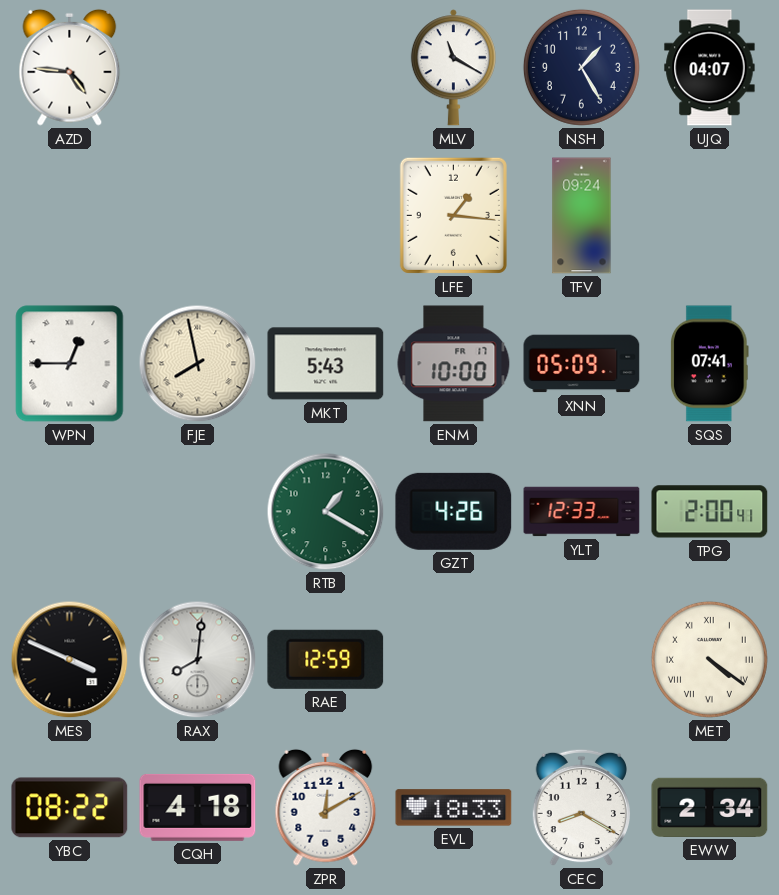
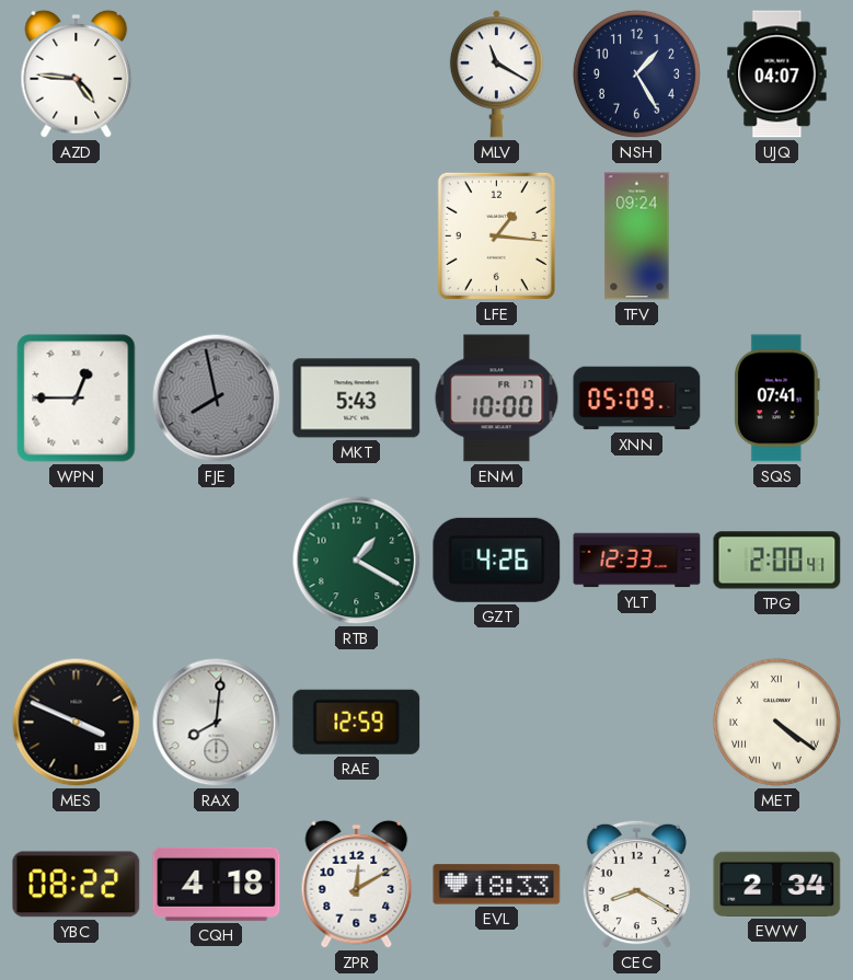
FJE dial: cream -> grey
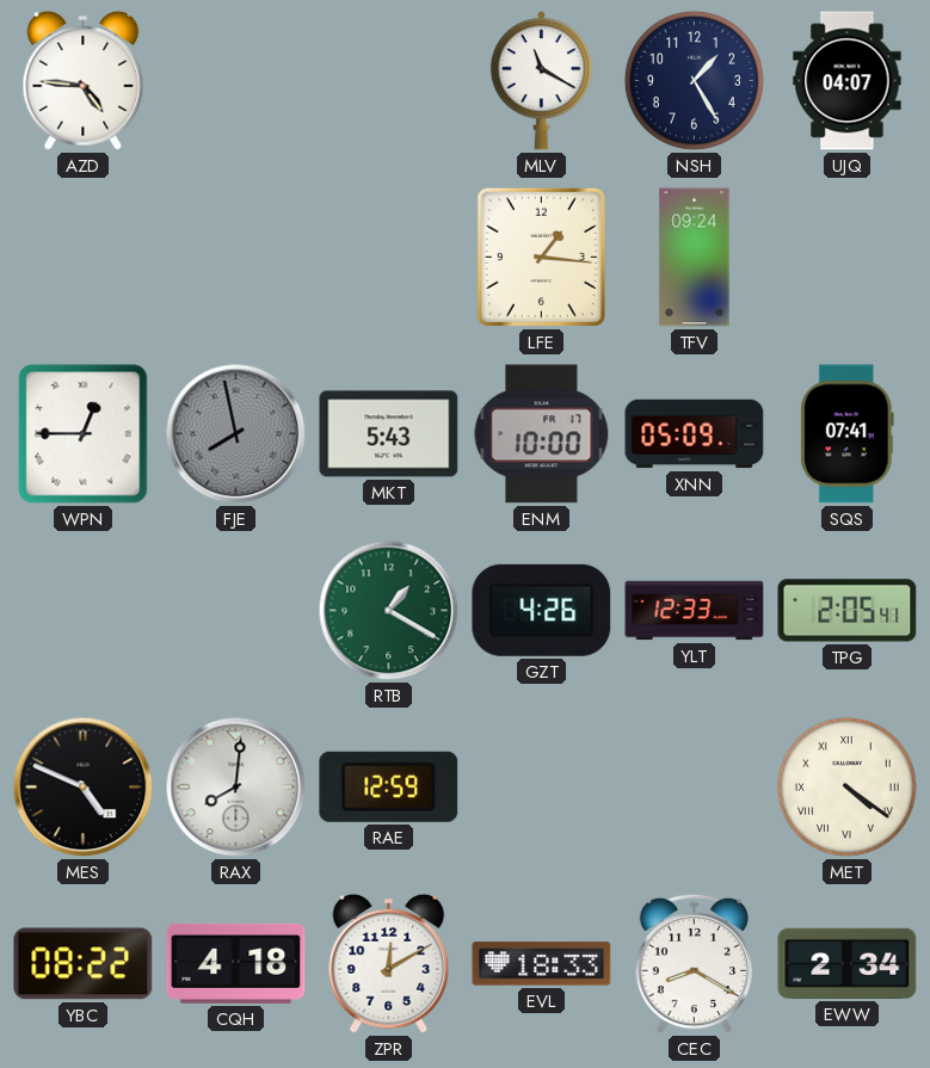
TPG: 2:00 -> 2:05
MES: 3:49 -> 4:49
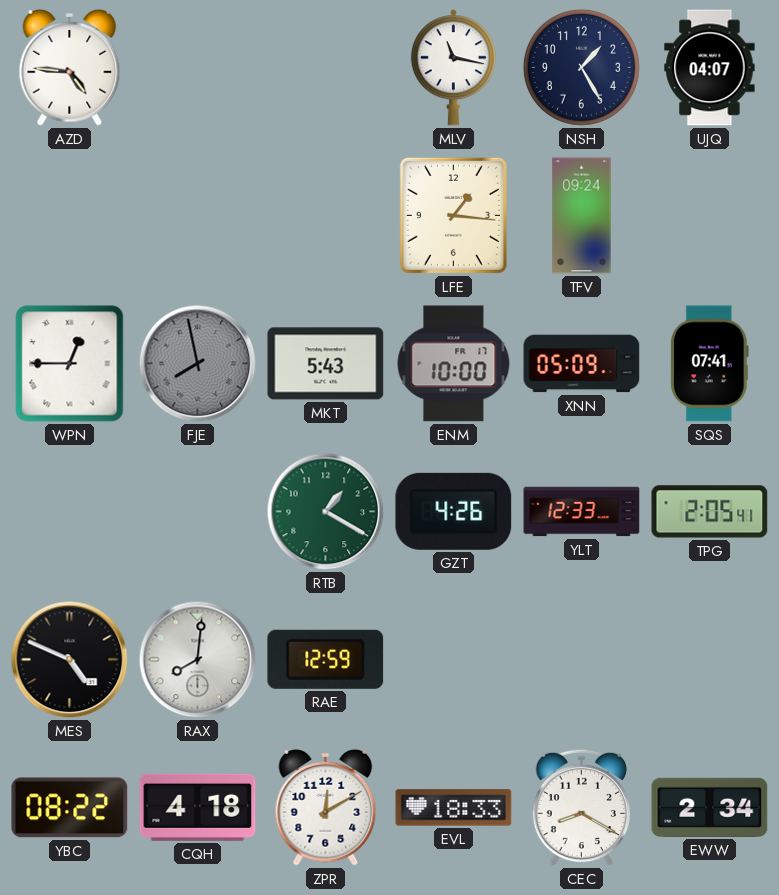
MLV: 11:20 -> 11:17
MET: 4:21 -> none
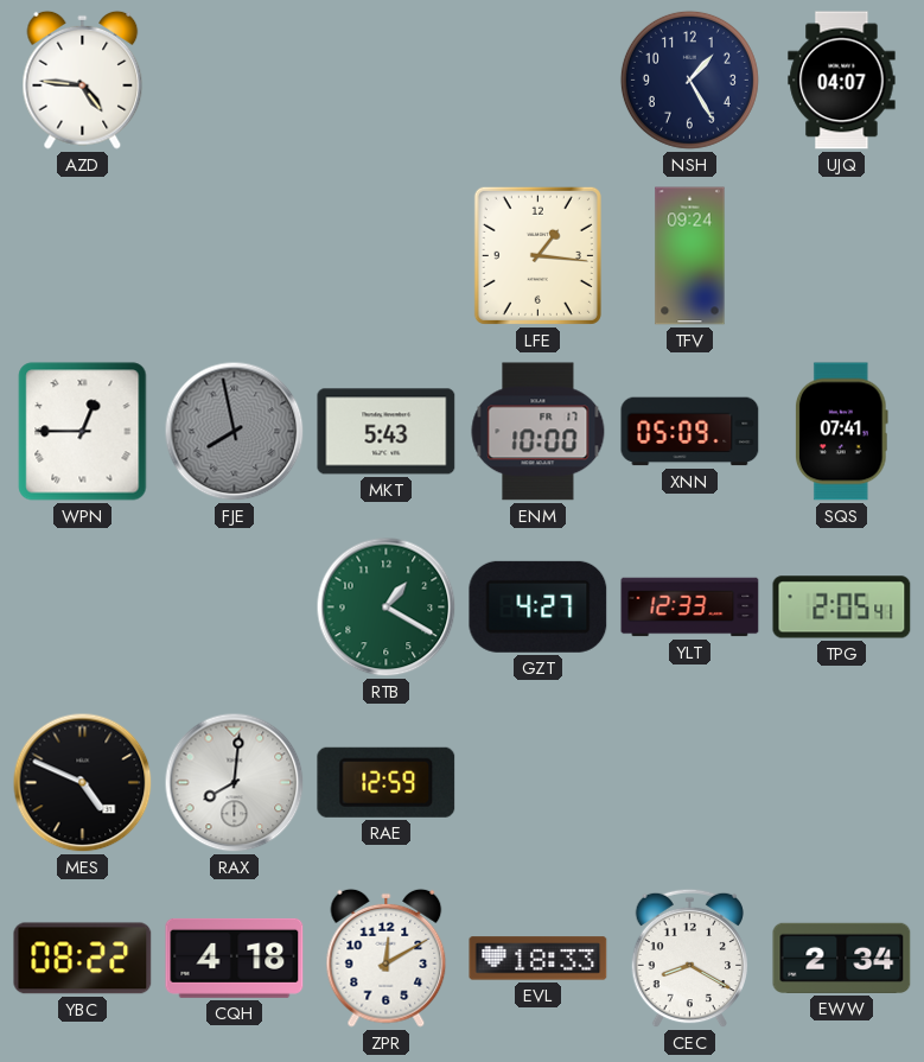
MLV: 11:17 -> none
GZT: 4:26 -> 4:27
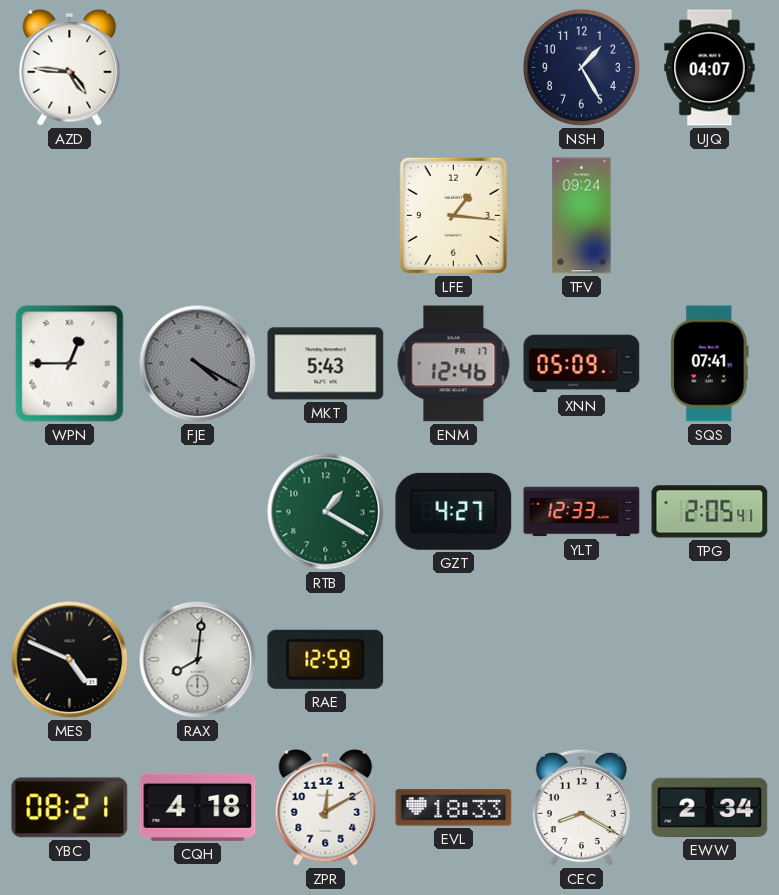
FJE: 7:58 -> 4:20
ENM: 10:00 -> 12:46
YBC: 08:22 -> 08:21
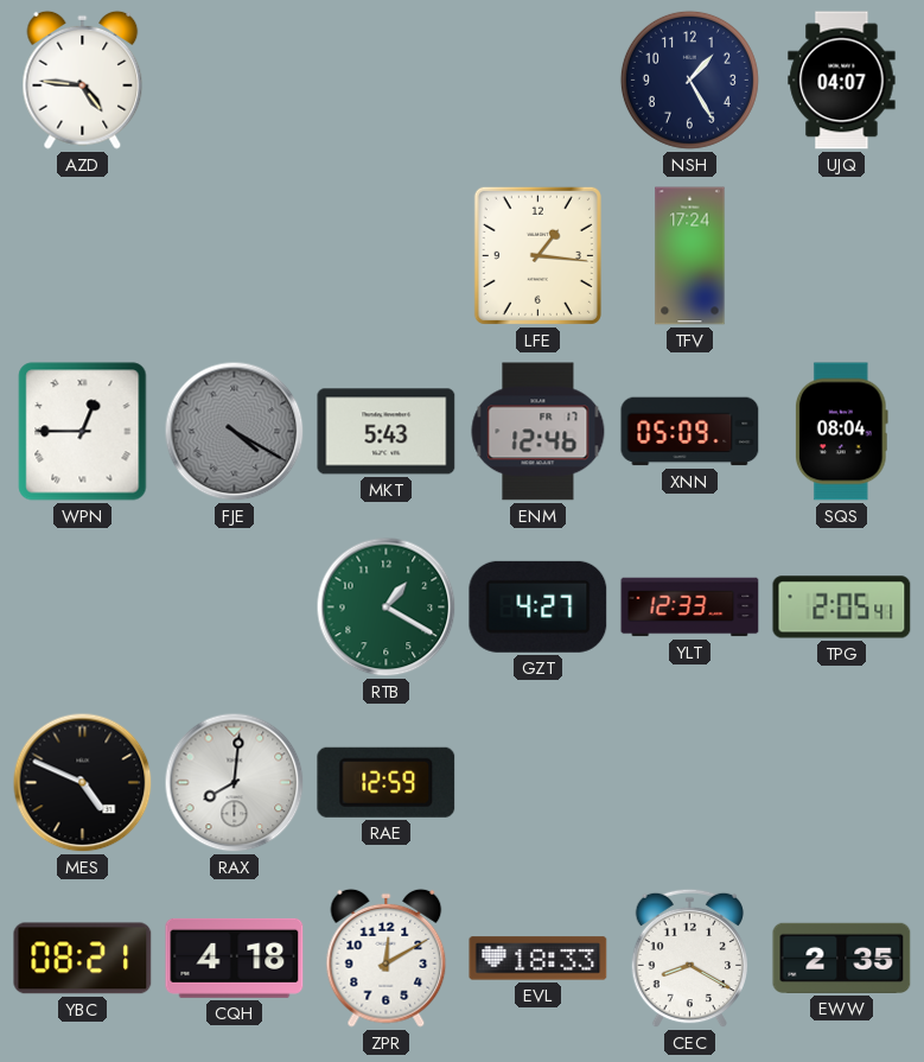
TFV: 09:24 -> 17:24
SQS: 07:41 -> 08:04
EWW: 2:34 -> 2:35
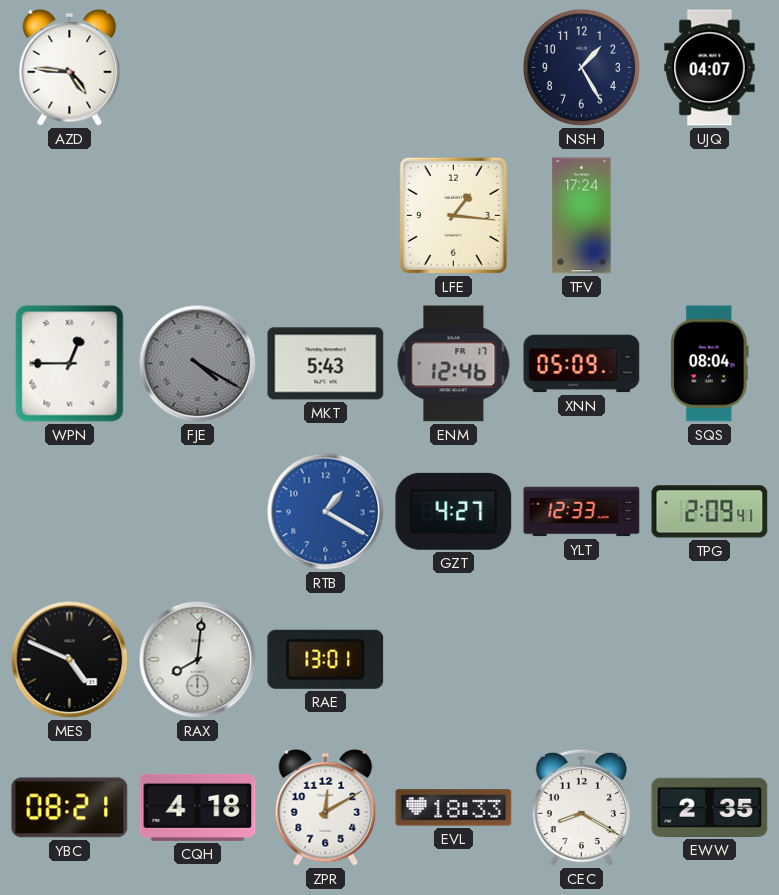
RTB dial: green -> blue
TPG: 2:05 -> 2:09
RAE: 12:59 -> 13:01
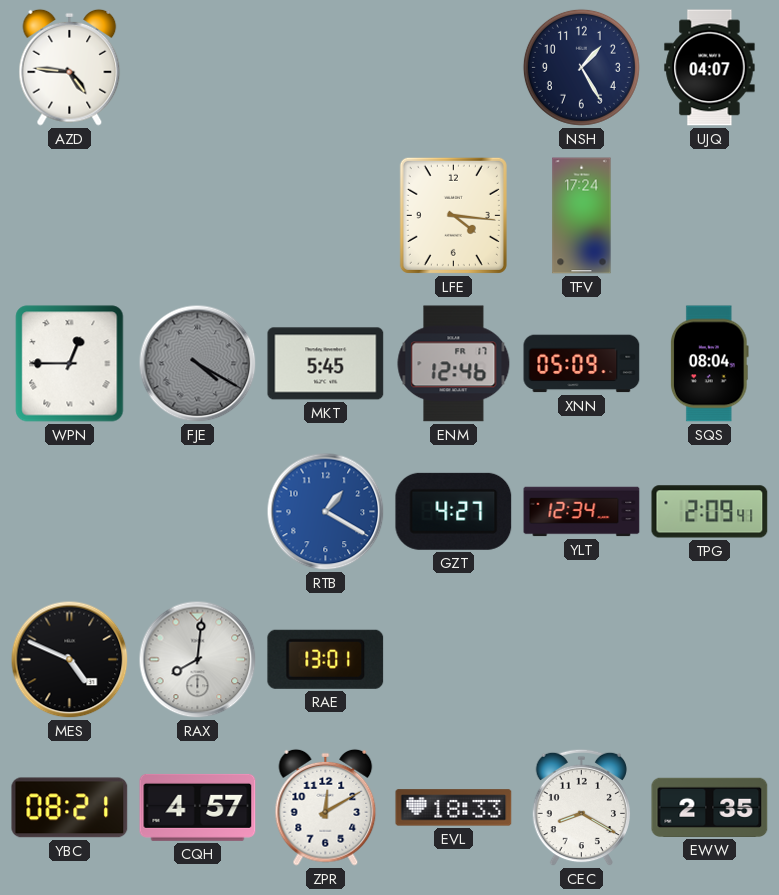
LFE: 1:16 -> 4:16
MKT: 5:43 -> 5:45
YLT: 12:33 -> 12:34
CQH: 4:18 -> 4:57
